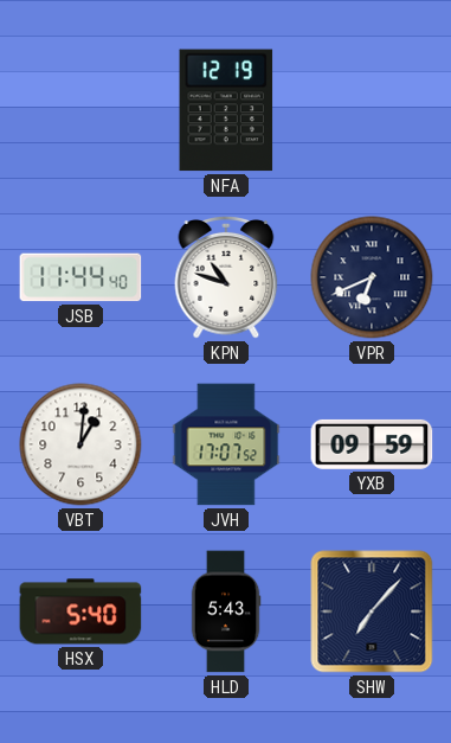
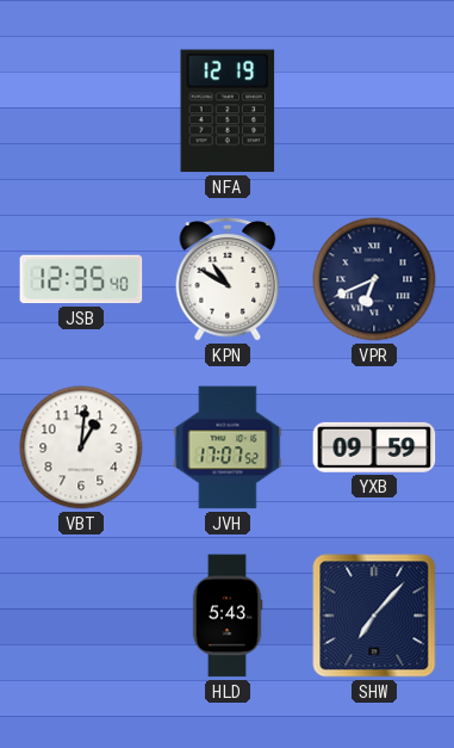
JSB: 11:44 -> 12:35
KPN: 10:48 -> 10:50
HSX: 5:40 -> none
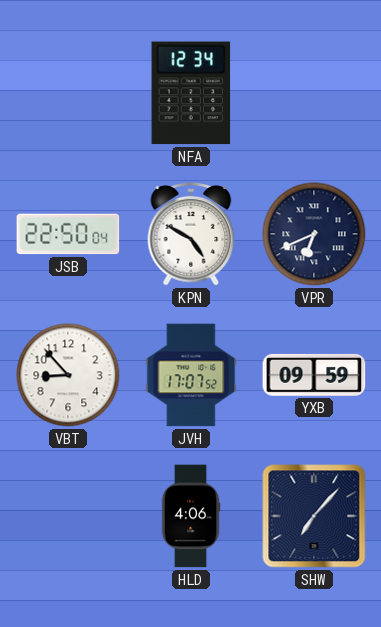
NFA: 12:19 -> 12:34
JSB: 12:35 -> 22:50
KPN: 10:50 -> 4:50
VBT: 1:01 -> 8:53
HLD: 5:43 -> 4:06
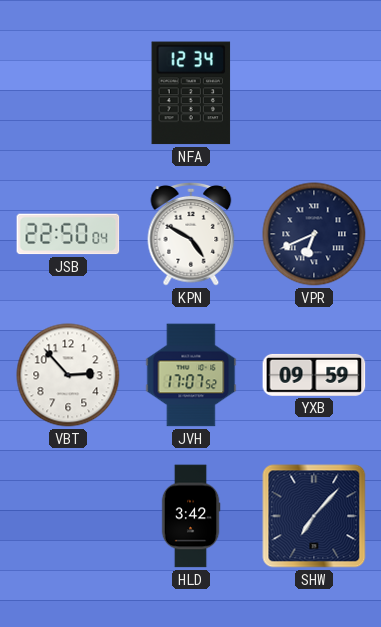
VBT: 8:53 -> 2:53
HLD: 4:06 -> 3:42
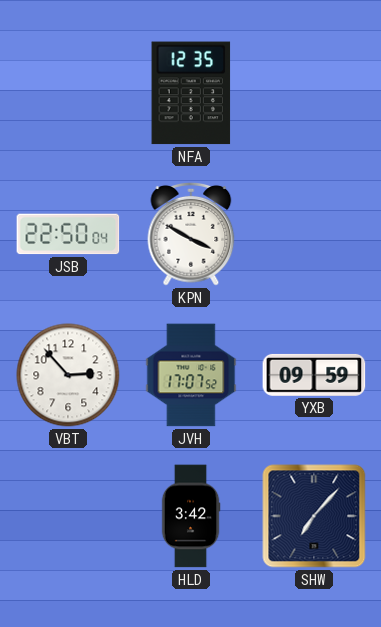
NFA: 12:34 -> 12:35
KPN: 4:50 -> 3:50
VPR: 6:41 -> none
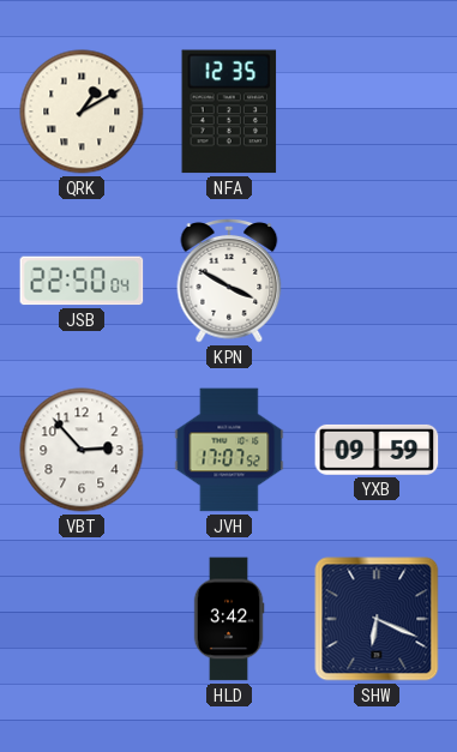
QRK: none -> 1:10
SHW: 7:07 -> 6:19
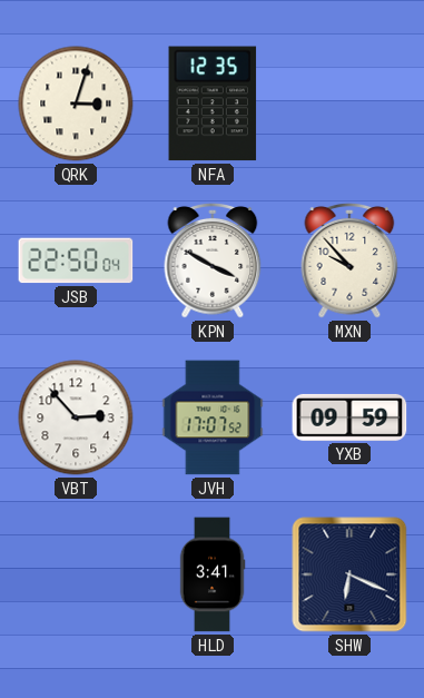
QRK: 1:10 -> 3:03
MXN: none -> 9:53
HLD: 3:42 -> 3:41
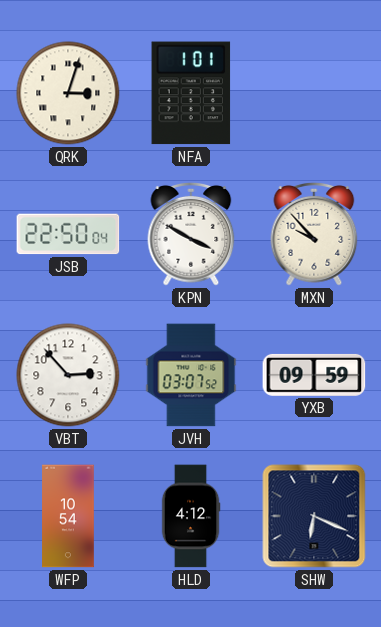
NFA: 12:35 -> 1:01
JVH: 17:07 -> 03:07
WFP: none -> 10:54
HLD: 3:41 -> 4:12
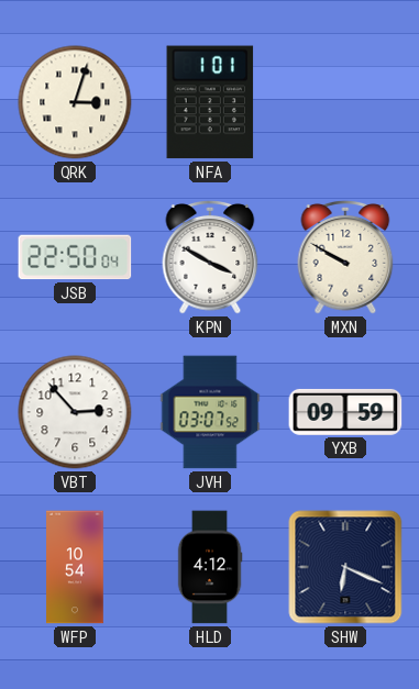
MXN: 9:53 -> 9:50
